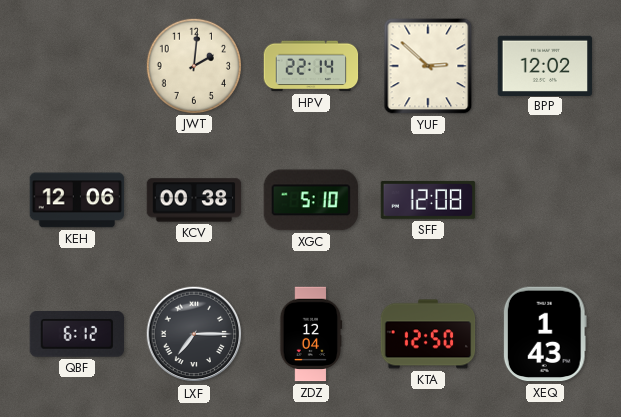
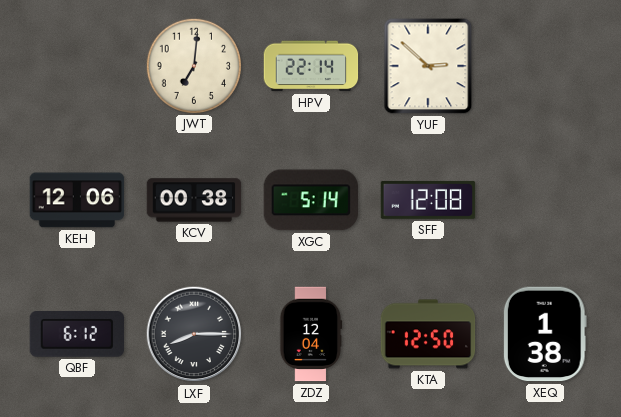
JWT: 2:01 -> 7:01
BPP: 12:02 -> none
XGC: 5:10 -> 5:14
LXF: 7:15 -> 8:15
XEQ: 1:43 -> 1:38
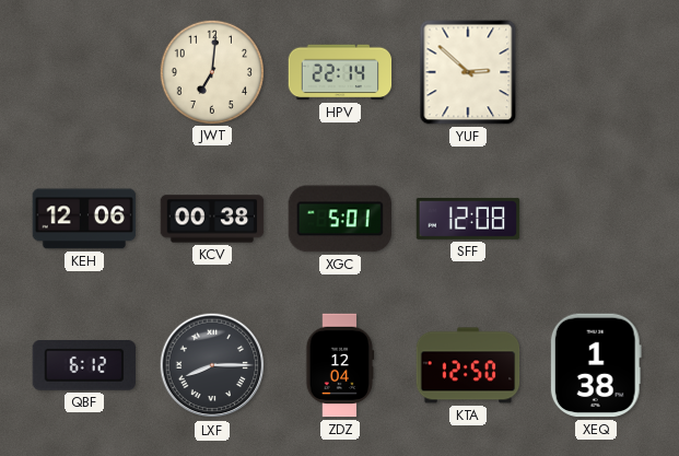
XGC: 5:14 -> 5:01
